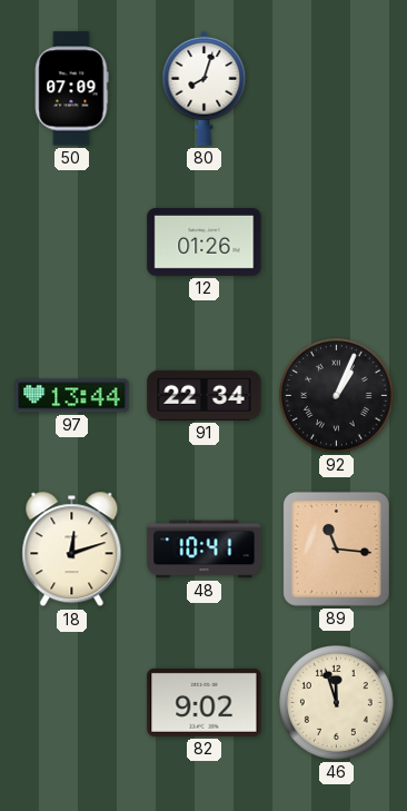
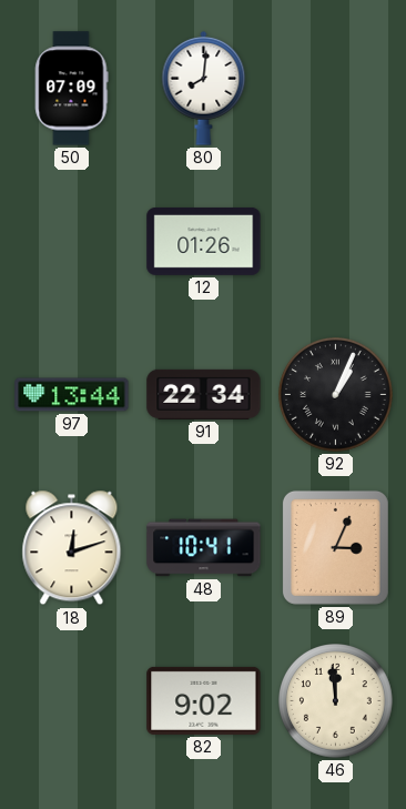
80: 8:03 -> 8:01
89: 11:16 -> 3:04
46: 11:57 -> 11:59
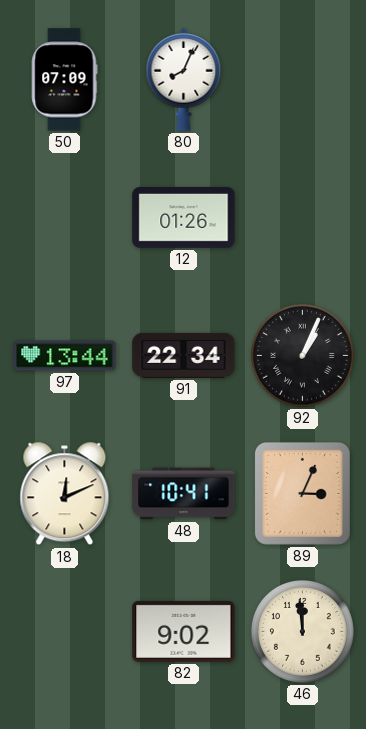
80: 8:01 -> 8:04
18: 12:12 -> 12:11
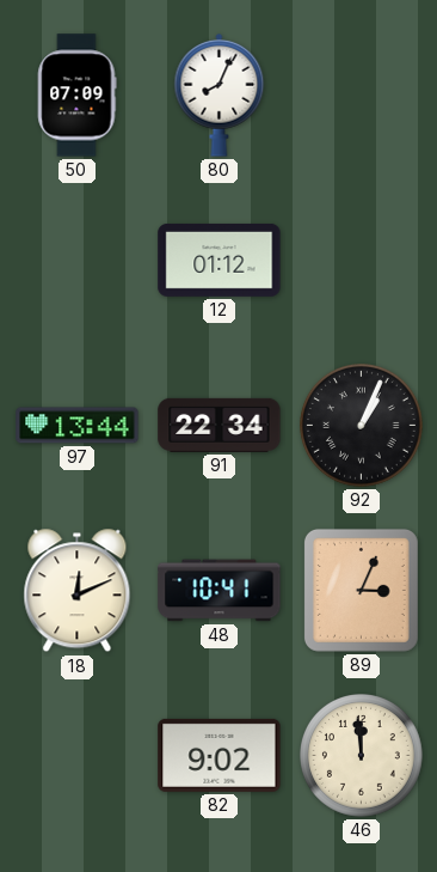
12: 01:26 -> 01:12
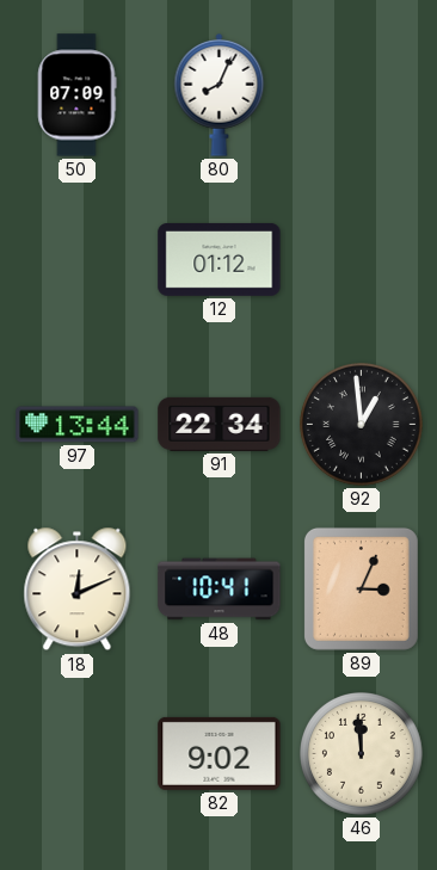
92: 1:04 -> 12:59
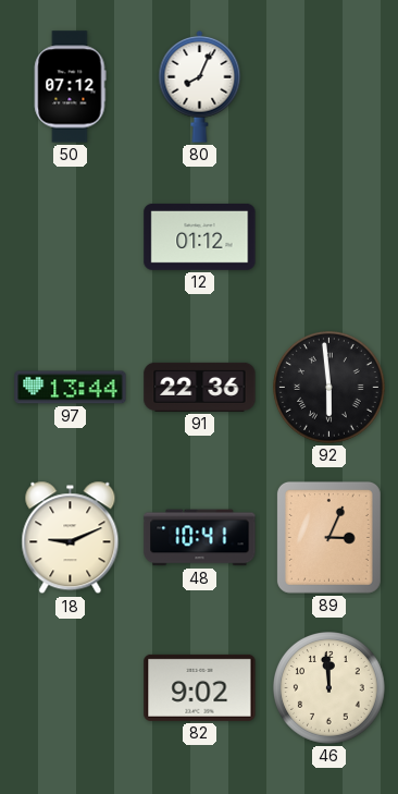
50: 07:09 -> 07:12
91: 22:34 -> 22:36
92: 12:59 -> 5:59
18: 12:11 -> 9:11
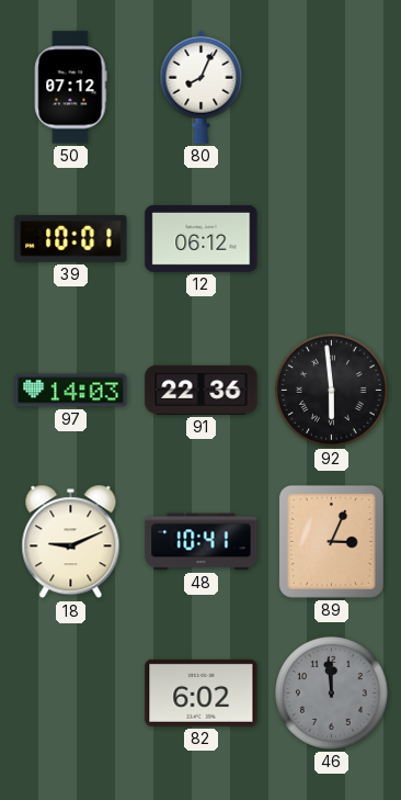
39: none -> 10:01
12: 01:12 -> 06:12
97: 13:44 -> 14:03
82: 9:02 -> 6:02
46 dial: cream -> grey
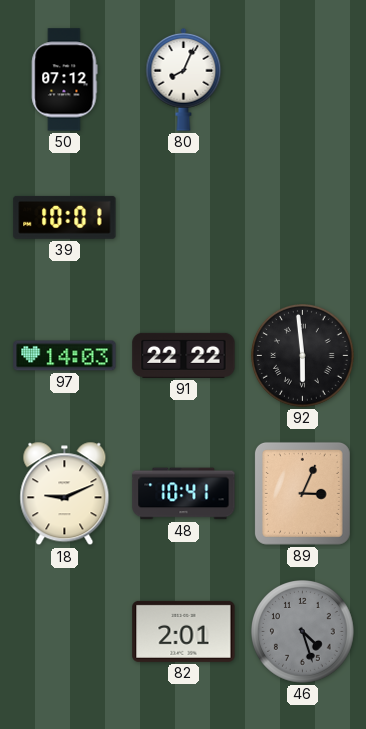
12: 06:12 -> none
91: 22:36 -> 22:22
82: 6:02 -> 2:01
46: 11:59 -> 4:27
